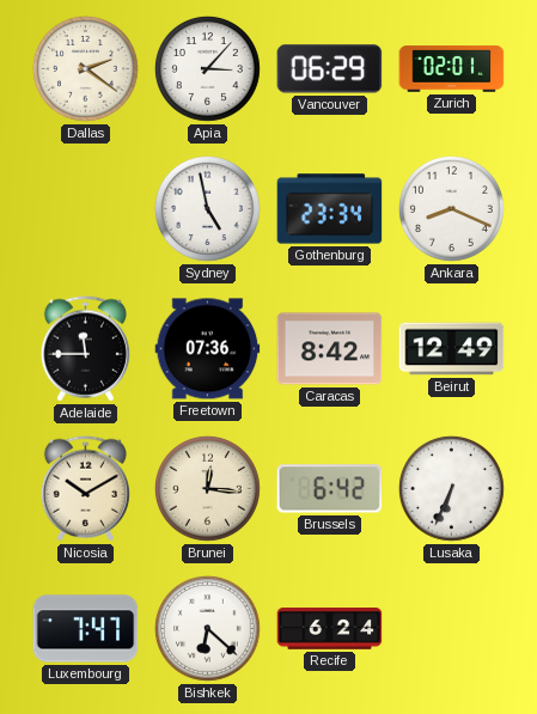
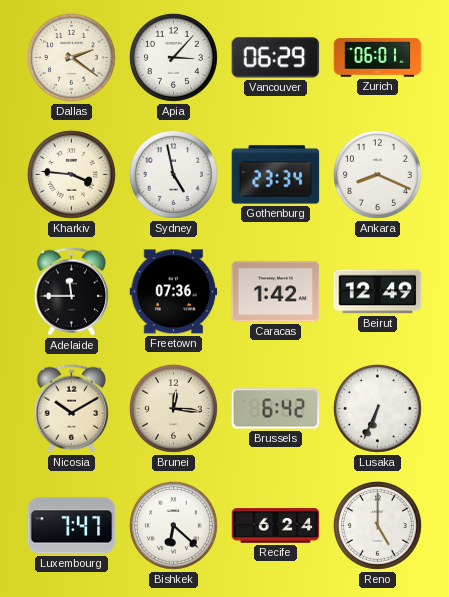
Zurich: 02:01 -> 06:01
Kharkiv: none -> 3:46
Caracas: 8:42 -> 1:42
Reno: none -> 5:00
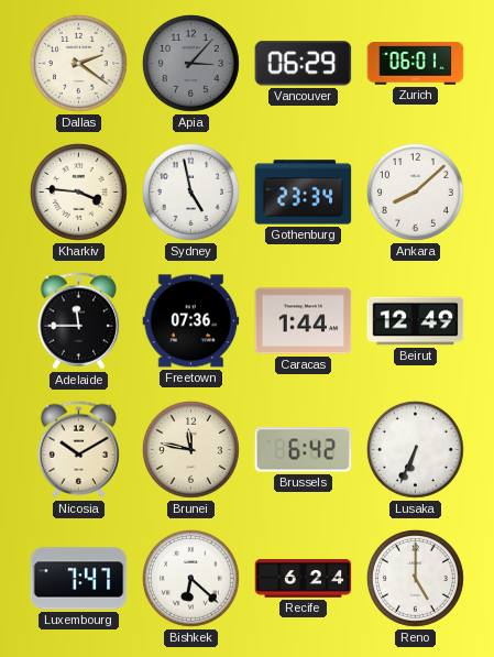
Apia dial: white -> grey
Ankara: 8:19 -> 8:08
Caracas: 1:42 -> 1:44
Brunei: 12:16 -> 11:47
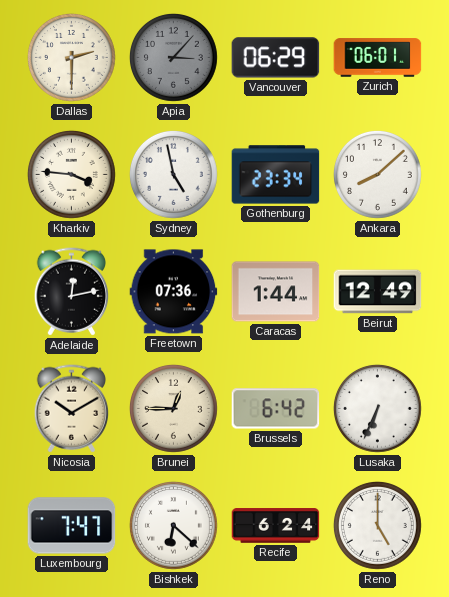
Dallas: 2:21 -> 2:30
Adelaide: 11:45 -> 12:13
Brunei: 11:47 -> 12:45
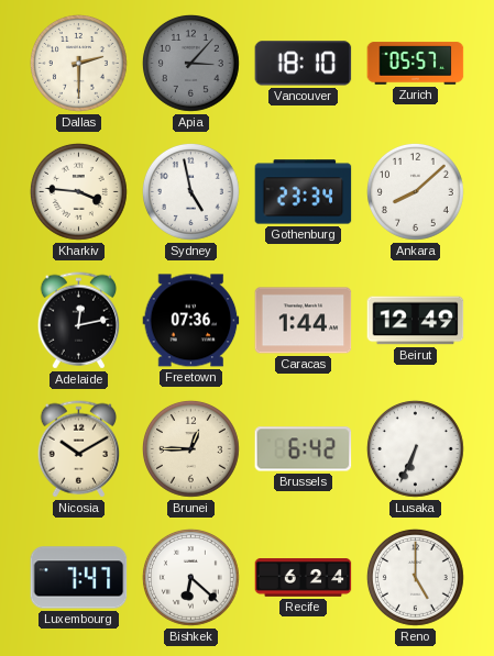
Vancouver: 06:29 -> 18:10
Zurich: 06:01 -> 05:57
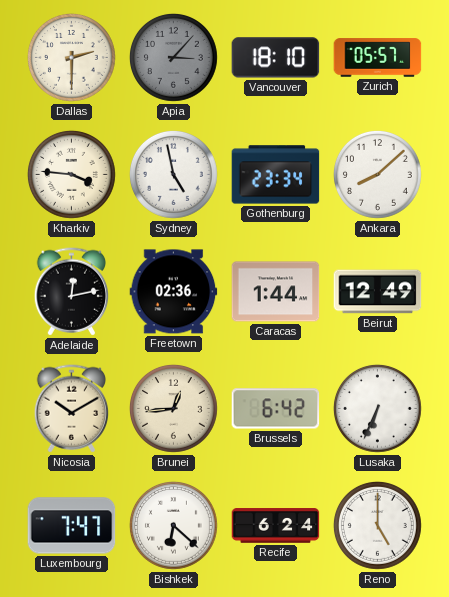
Freetown: 07:36 -> 02:36
Brunei: 12:45 -> 12:44
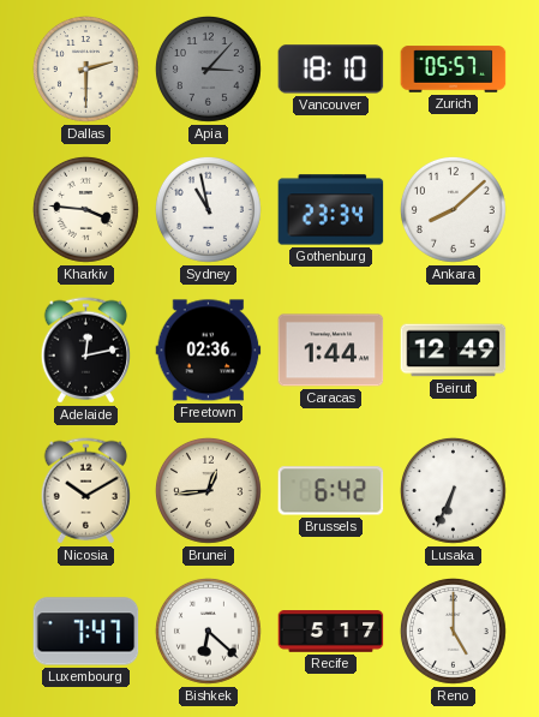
Sydney: 4:58 -> 10:58
Recife: 6:24 -> 5:17
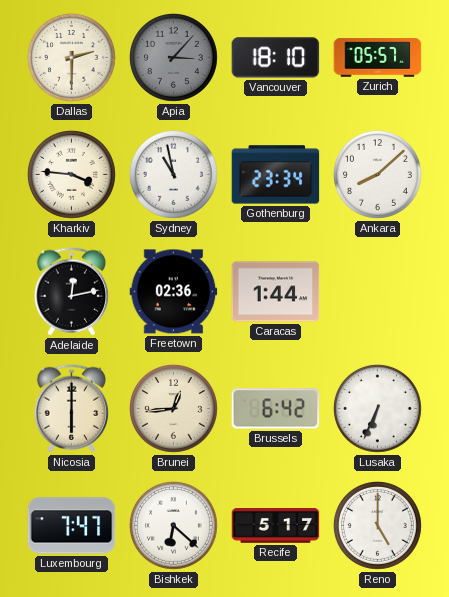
Beirut: 12:49 -> none
Nicosia: 10:10 -> 6:00
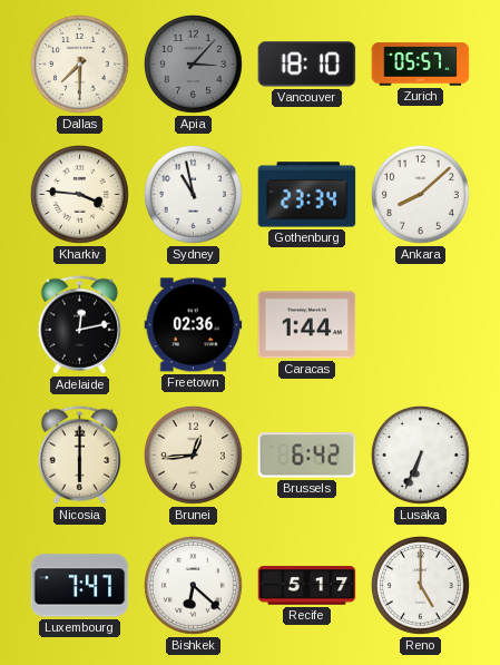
Dallas: 2:30 -> 7:30
